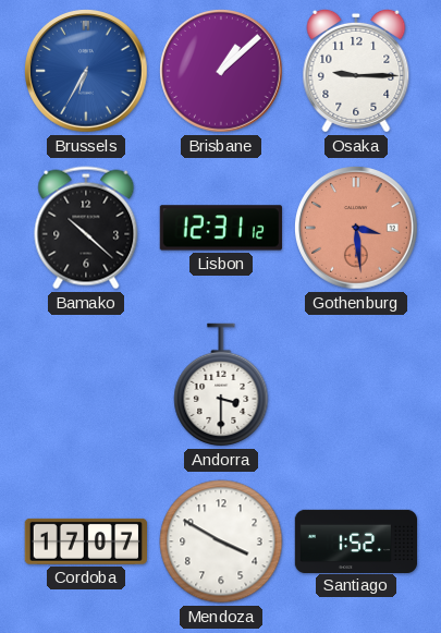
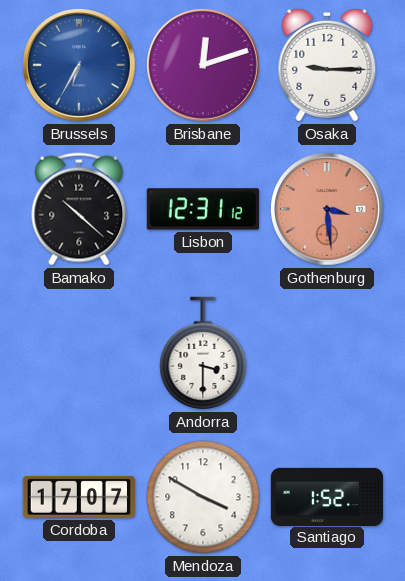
Brisbane: 1:08 -> 12:12
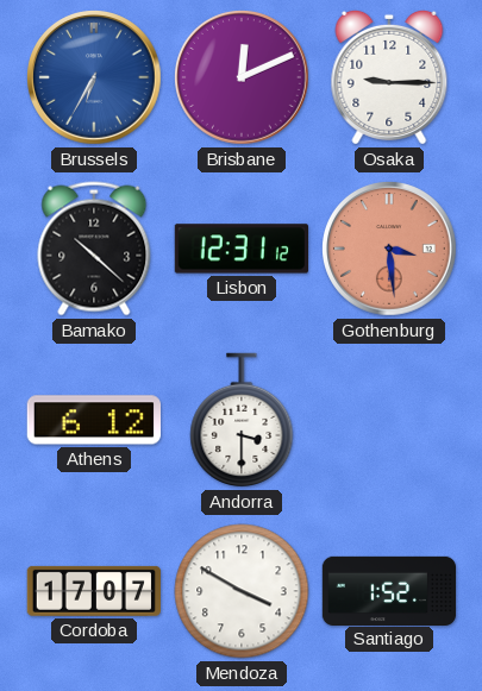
Brisbane: 12:12 -> 12:11
Athens: none -> 6:12
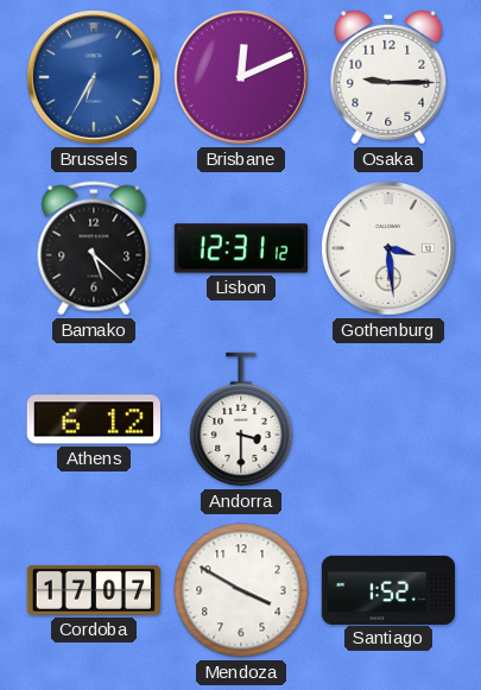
Bamako: 10:22 -> 5:22
Gothenburg dial: salmon -> white
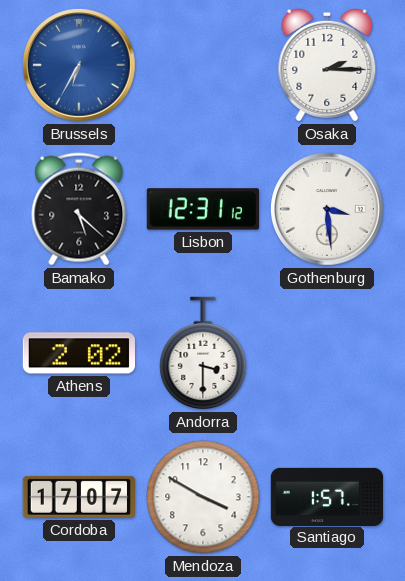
Brisbane: 12:11 -> none
Osaka: 9:15 -> 2:15
Athens: 6:12 -> 2:02
Santiago: 1:52 -> 1:57
